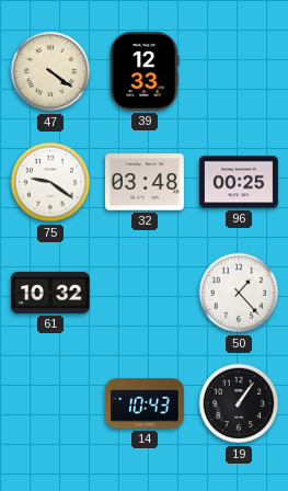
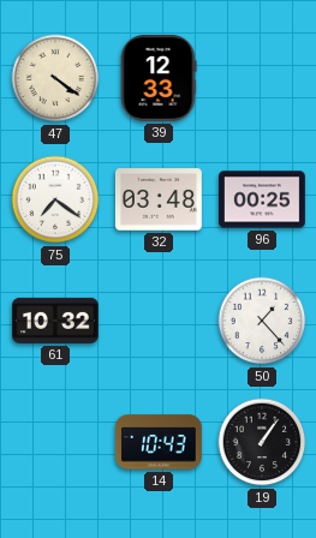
75: 9:21 -> 7:21
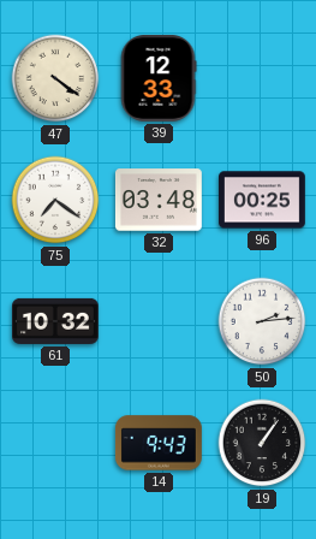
50: 1:23 -> 2:14
14: 10:43 -> 9:43
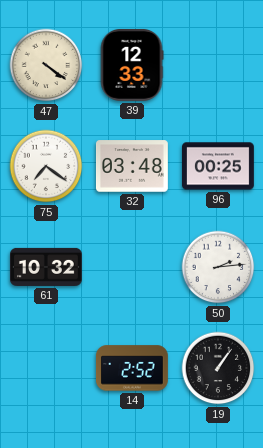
14: 9:43 -> 2:52
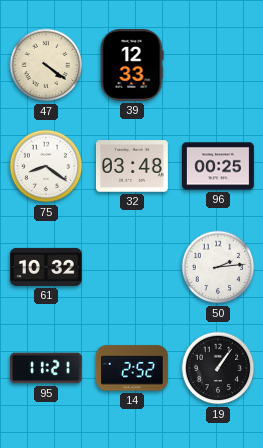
75: 7:21 -> 8:21
95: none -> 11:21
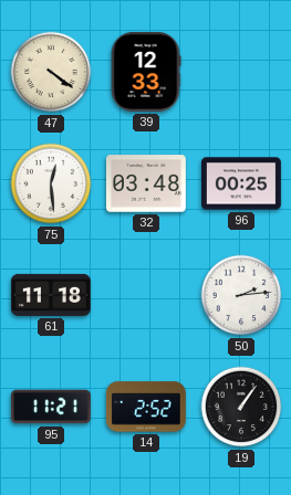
75: 8:21 -> 12:29
61: 10:32 -> 11:18
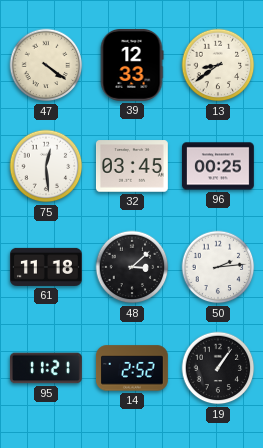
13: none -> 8:39
32: 03:48 -> 03:45
48: none -> 3:08
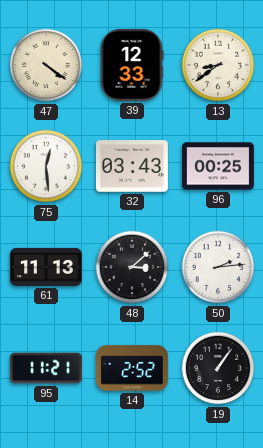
32: 03:45 -> 03:43
61: 11:18 -> 11:13
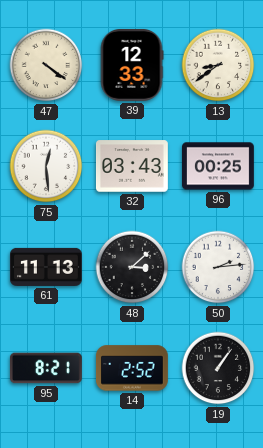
95: 11:21 -> 8:21
